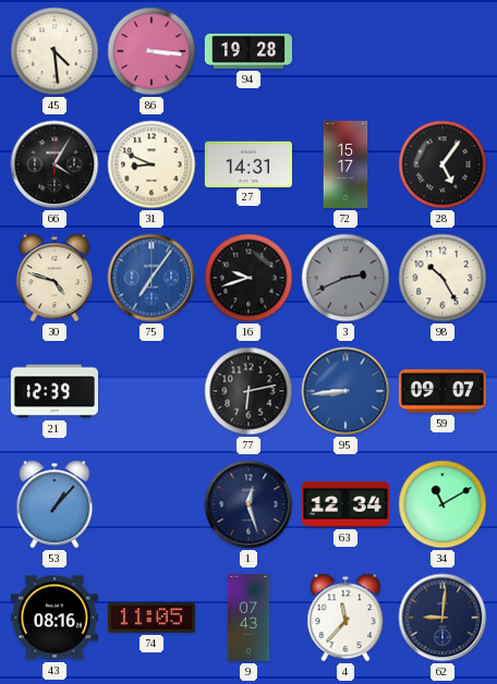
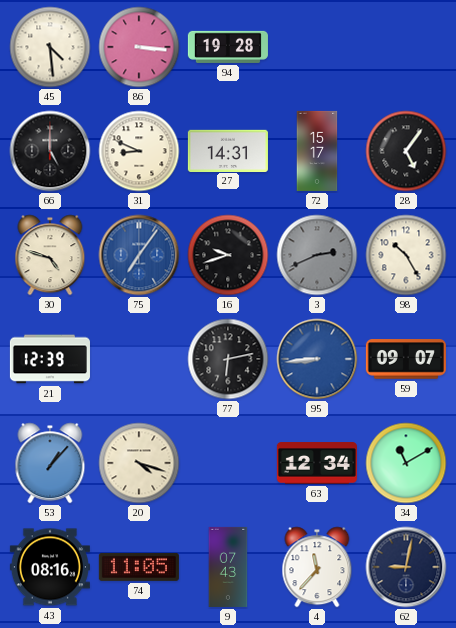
66: 4:05 -> 5:00
20: none -> 4:18
1: 12:27 -> none
62: 9:01 -> 9:02
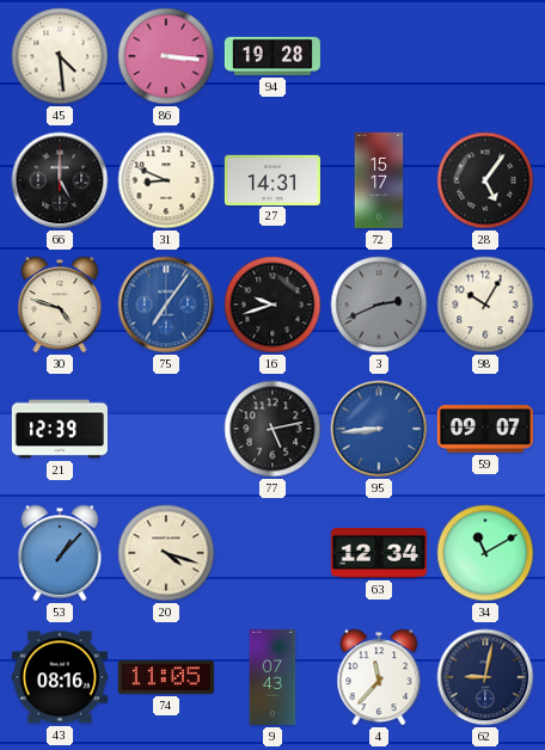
98: 10:25 -> 10:05
77: 6:13 -> 5:13
